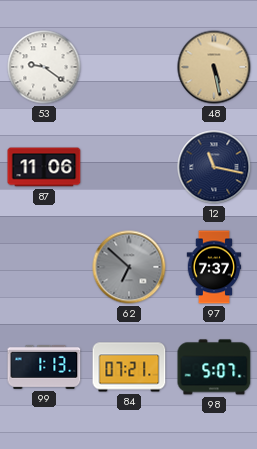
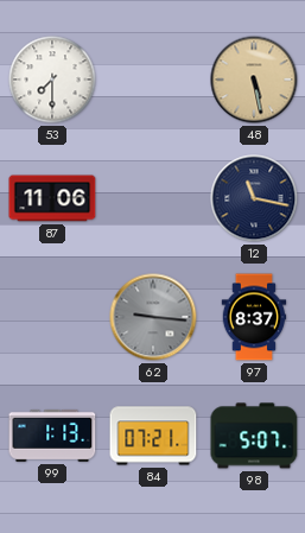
53: 9:21 -> 7:30
62: 6:52 -> 9:16
97: 7:37 -> 8:37
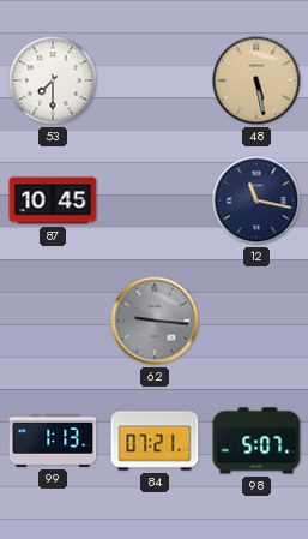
87: 11:06 -> 10:45
97: 8:37 -> none
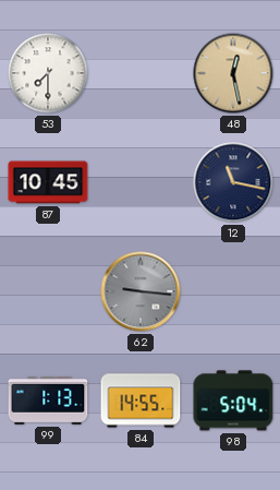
48: 5:28 -> 12:28
84: 07:21 -> 14:55
98: 5:07 -> 5:04
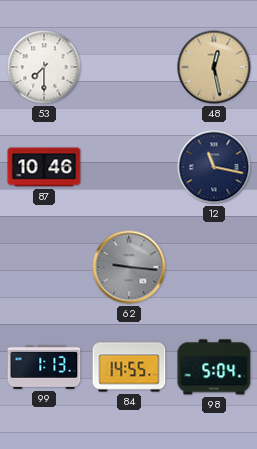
87: 10:45 -> 10:46
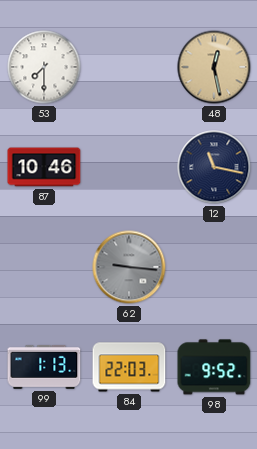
84: 14:55 -> 22:03
98: 5:04 -> 9:52
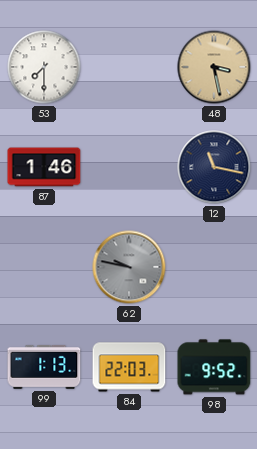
48: 12:28 -> 3:28
87: 10:46 -> 1:46
62: 9:16 -> 9:47
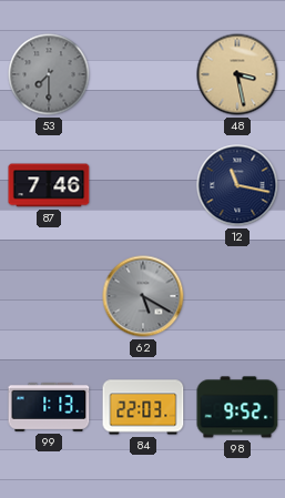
53 dial: white -> grey
87: 1:46 -> 7:46
62: 9:47 -> 5:20
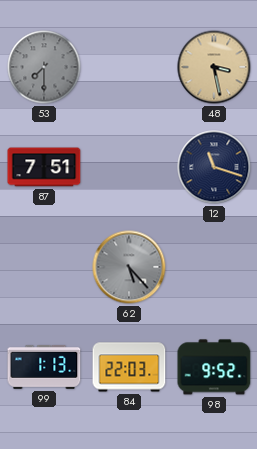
87: 7:46 -> 7:51
12: 11:17 -> 11:18
62: 5:20 -> 5:23
